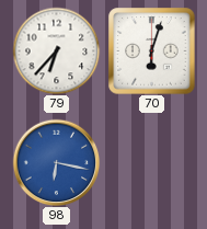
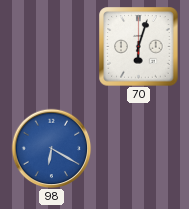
79: 6:37 -> none
98: 6:17 -> 6:20
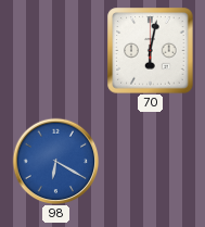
70: 6:03 -> 6:02
